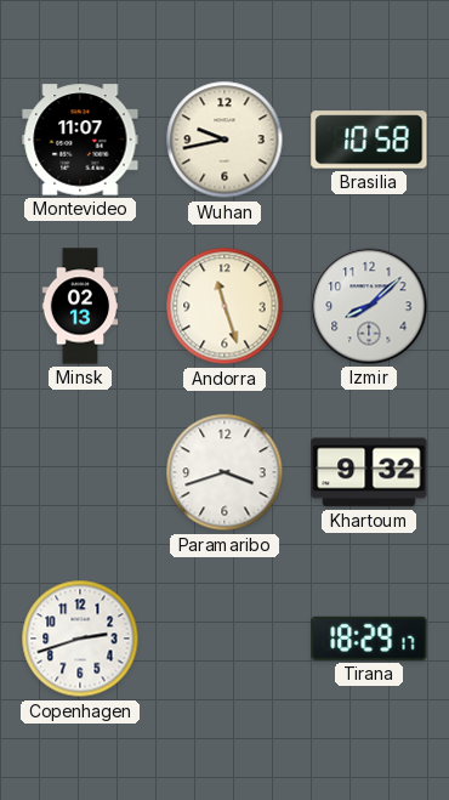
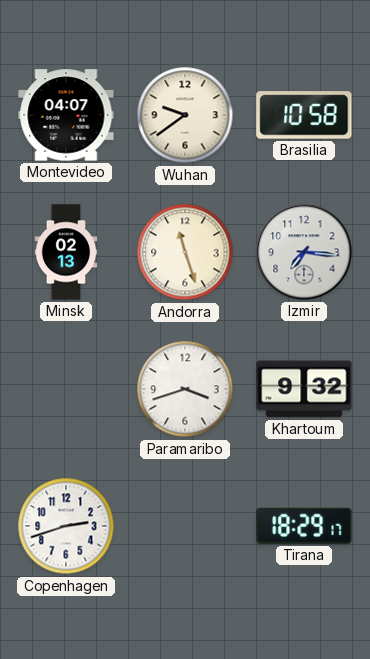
Montevideo: 11:07 -> 04:07
Wuhan: 9:43 -> 9:39
Izmir: 8:08 -> 7:16
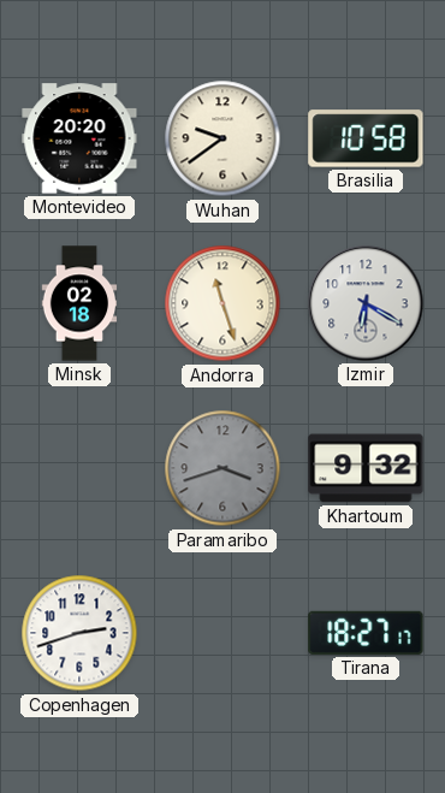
Montevideo: 04:07 -> 20:20
Minsk: 02:13 -> 02:18
Izmir: 7:16 -> 6:20
Paramaribo dial: white -> grey
Tirana: 18:29 -> 18:27
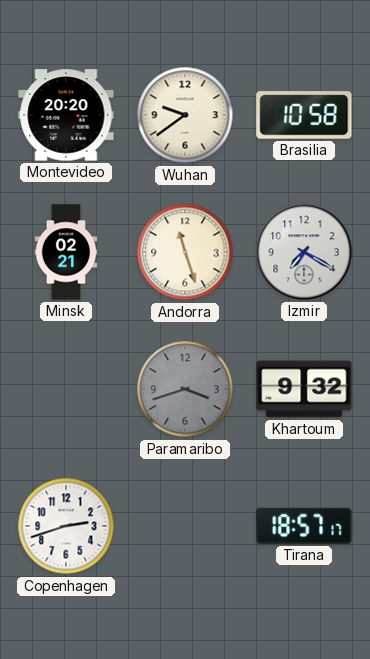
Minsk: 02:18 -> 02:21
Izmir: 6:20 -> 7:20
Tirana: 18:27 -> 18:57
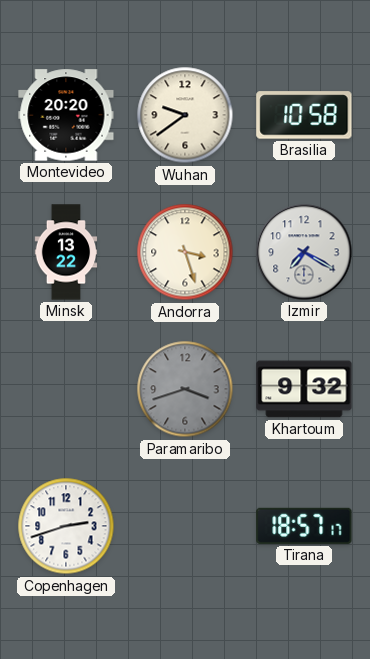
Minsk: 02:21 -> 13:22
Andorra: 11:27 -> 3:27
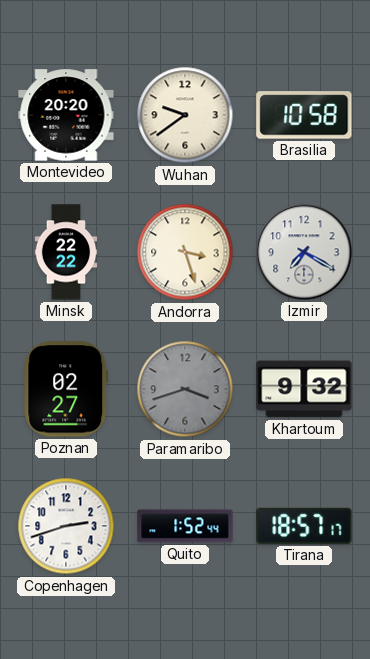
Minsk: 13:22 -> 22:22
Poznan: none -> 02:27
Quito: none -> 1:52
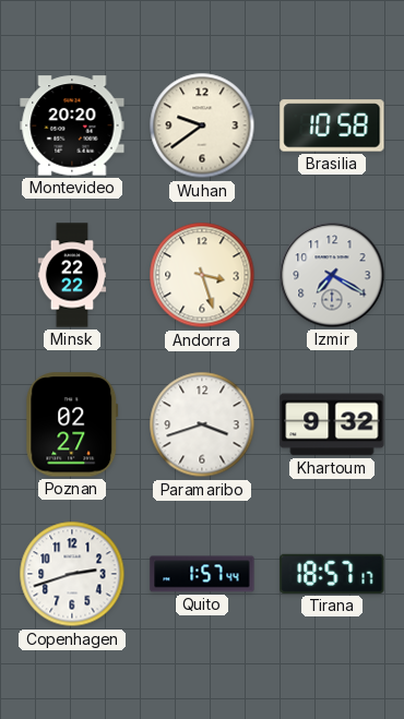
Paramaribo dial: grey -> white
Quito: 1:52 -> 1:57
